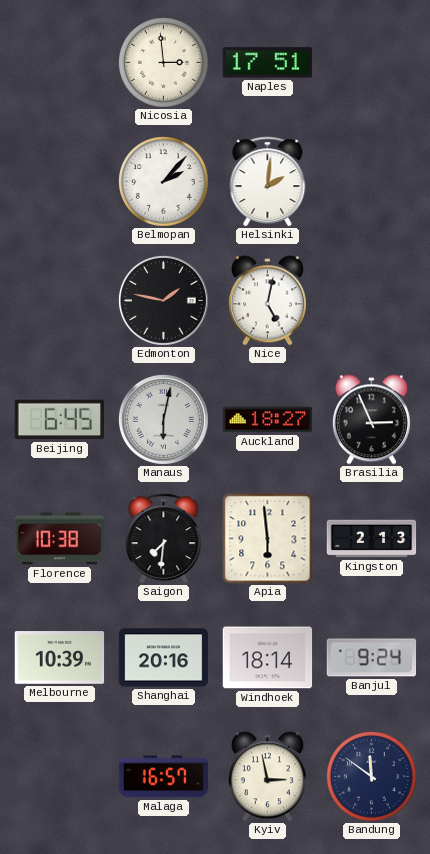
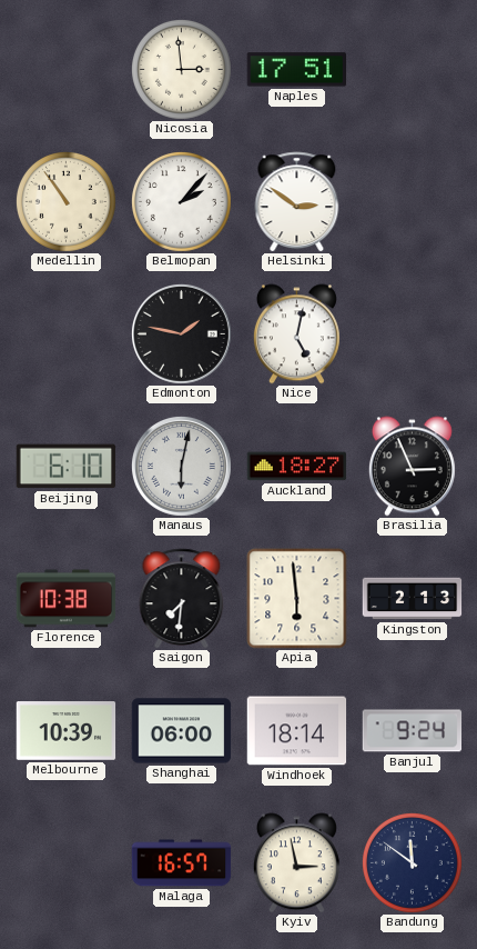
Medellin: none -> 10:54
Helsinki: 2:01 -> 2:51
Beijing: 6:45 -> 6:10
Shanghai: 20:16 -> 06:00
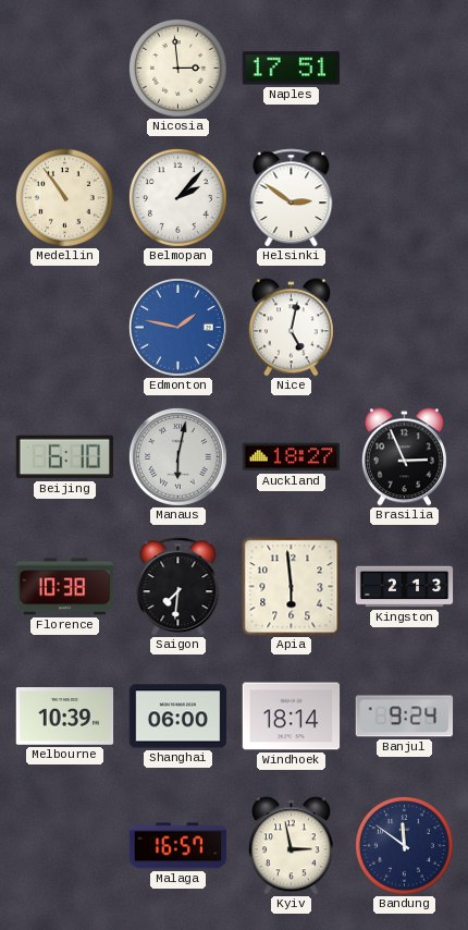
Edmonton dial: black -> blue
